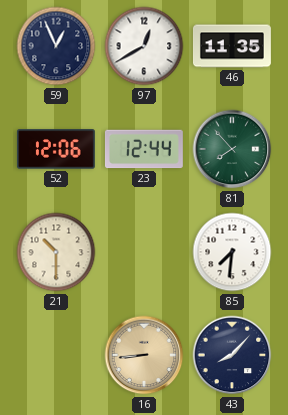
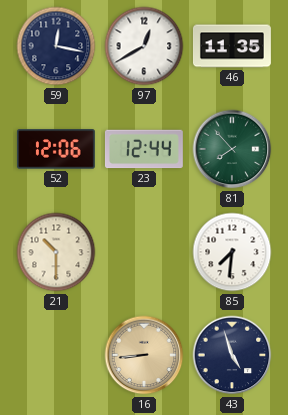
59: 12:56 -> 12:17
43: 8:07 -> 4:57
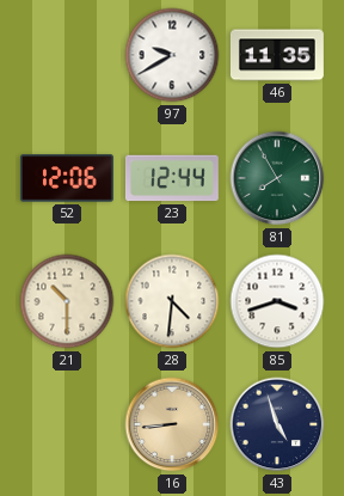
59: 12:17 -> none
97: 12:40 -> 9:40
81: 7:53 -> 7:55
28: none -> 4:31
85: 7:31 -> 3:42
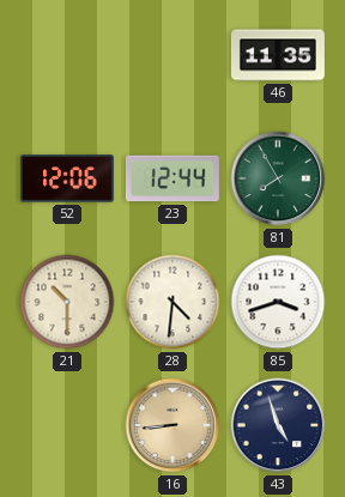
97: 9:40 -> none
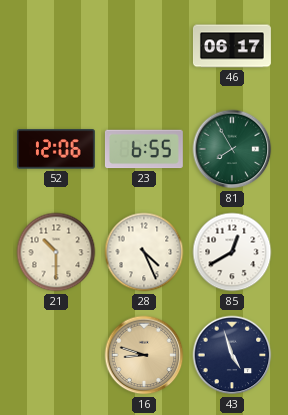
46: 11:35 -> 06:17
23: 12:44 -> 6:55
28: 4:31 -> 4:26
85: 3:42 -> 12:40
16: 8:44 -> 8:48
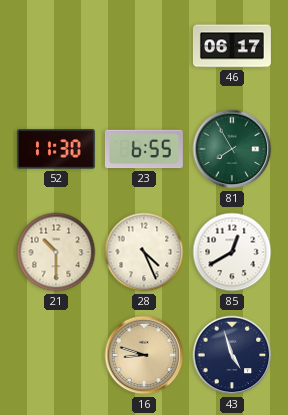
52: 12:06 -> 11:30
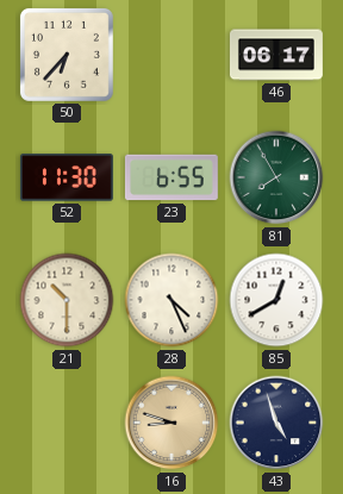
50: none -> 6:37
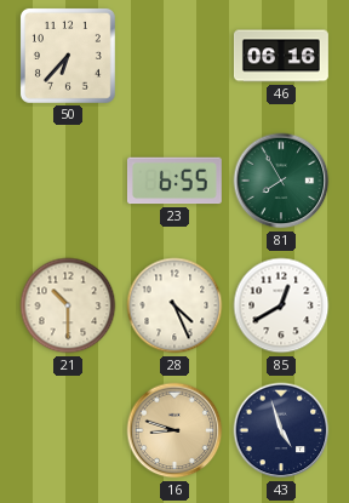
46: 06:17 -> 06:16
52: 11:30 -> none
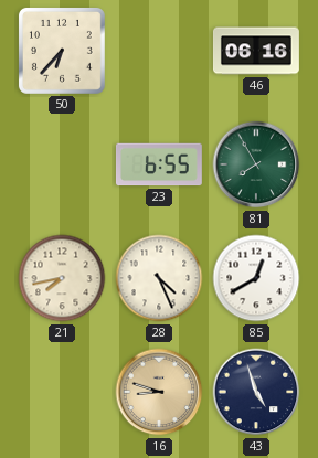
21: 10:30 -> 7:43
